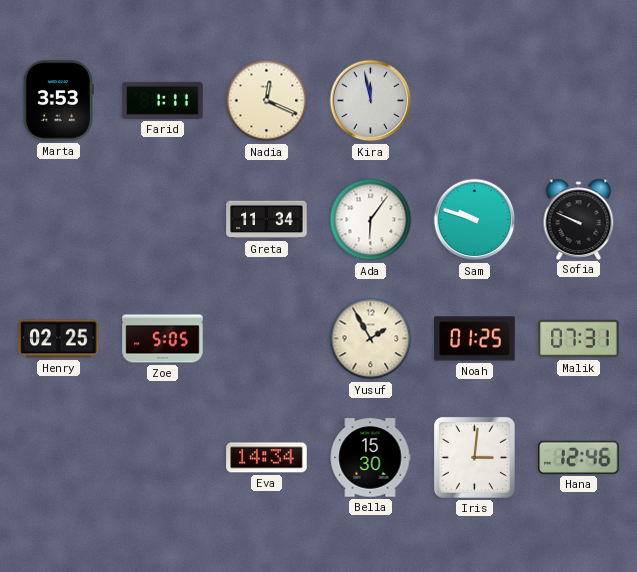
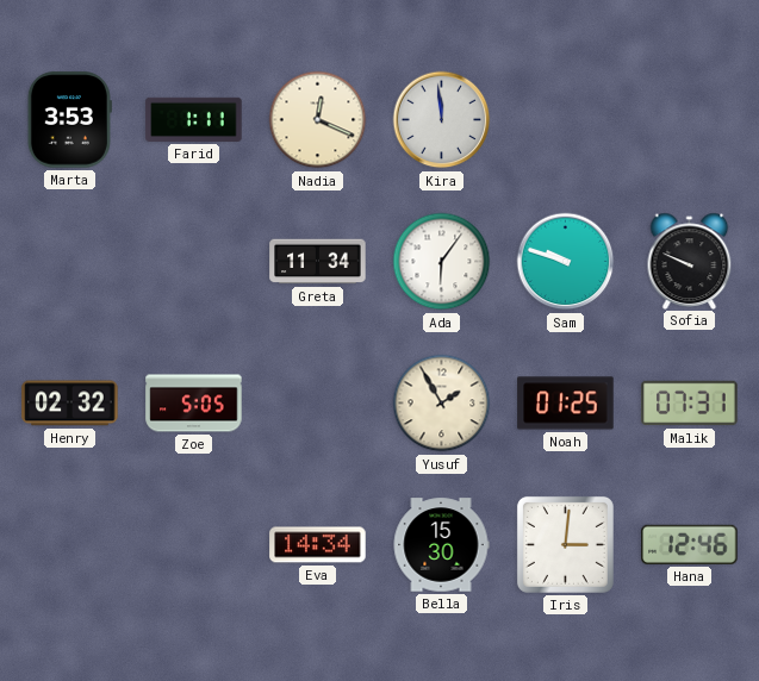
Kira: 11:58 -> 11:59
Henry: 02:25 -> 02:32
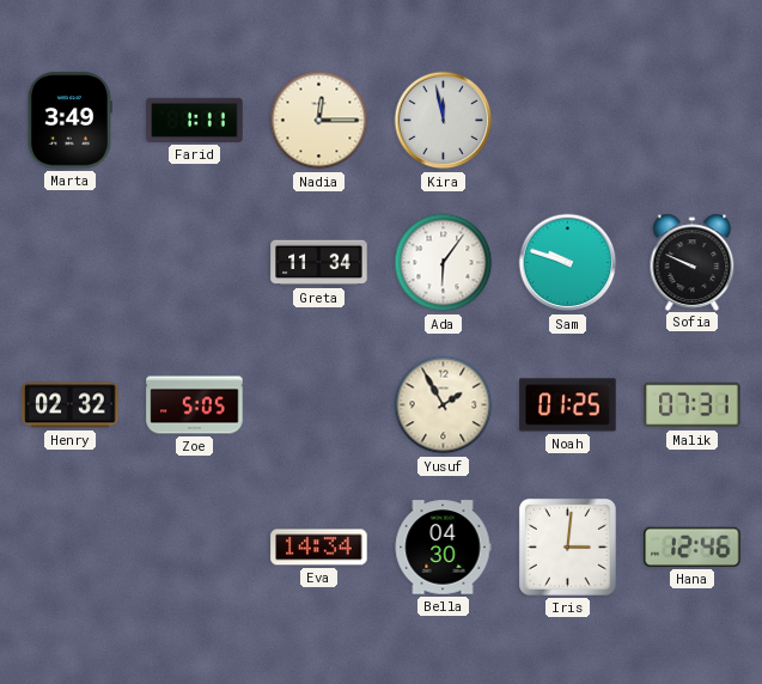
Marta: 3:53 -> 3:49
Nadia: 12:19 -> 12:15
Kira: 11:59 -> 11:58
Bella: 15:30 -> 04:30
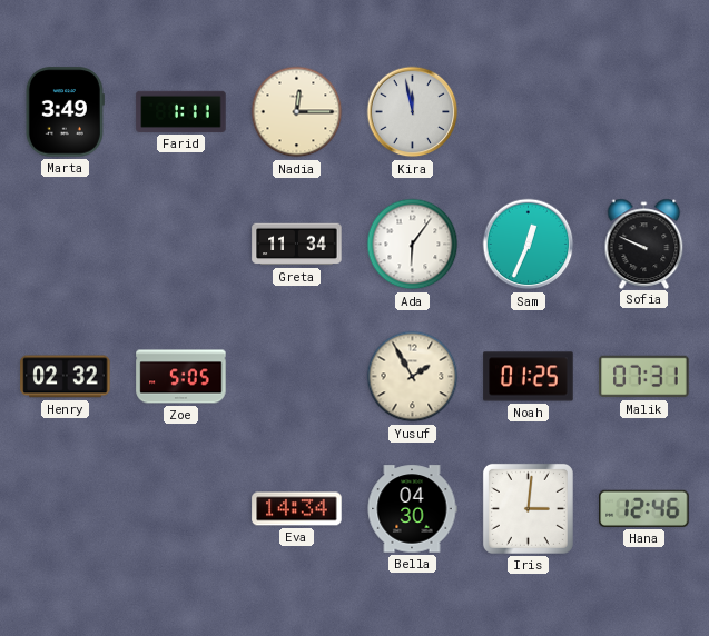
Sam: 9:48 -> 12:34
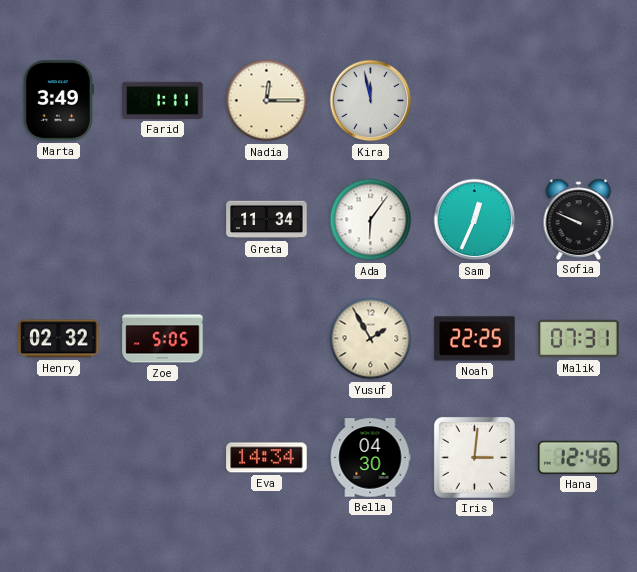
Noah: 01:25 -> 22:25
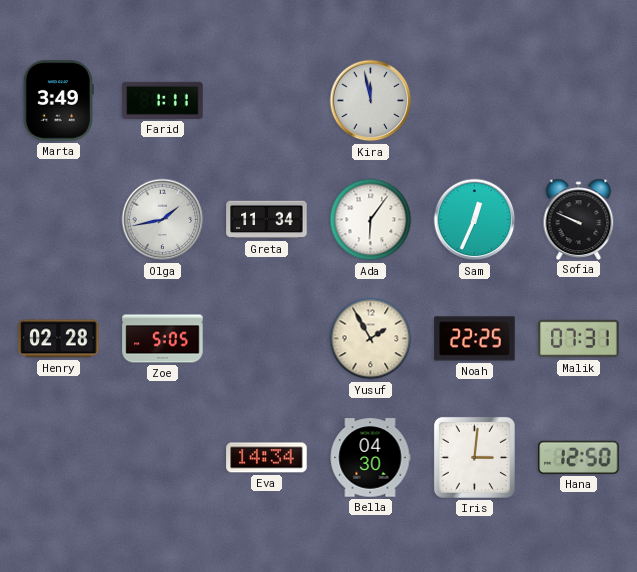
Nadia: 12:15 -> none
Olga: none -> 1:43
Henry: 02:32 -> 02:28
Hana: 12:46 -> 12:50
